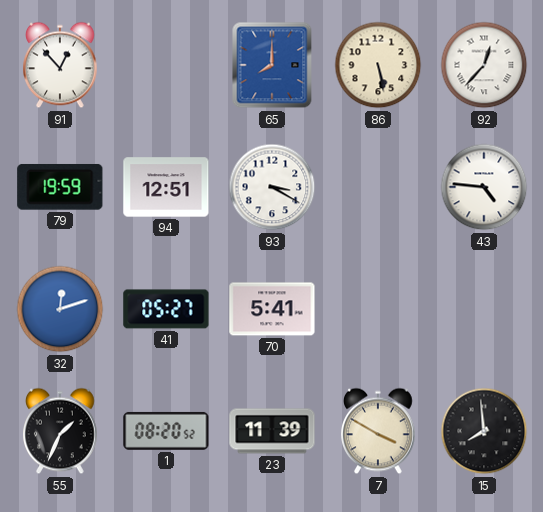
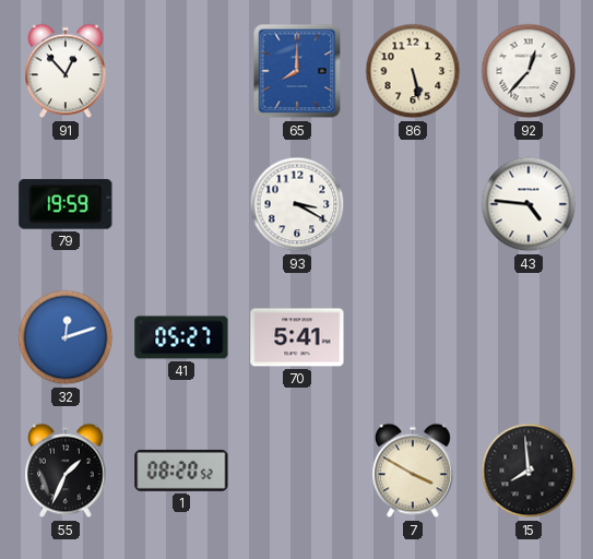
94: 12:51 -> none
23: 11:39 -> none
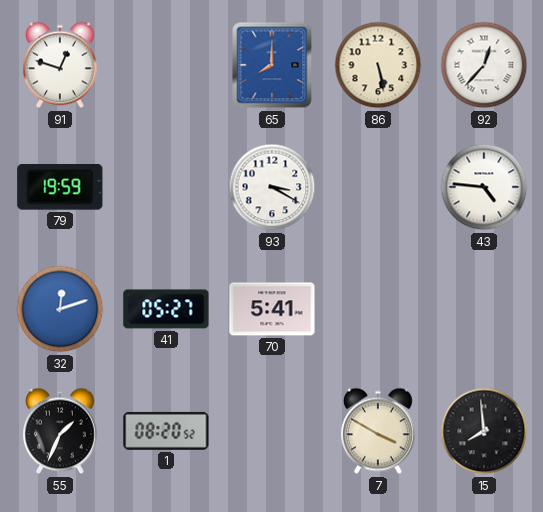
91: 12:53 -> 12:48
